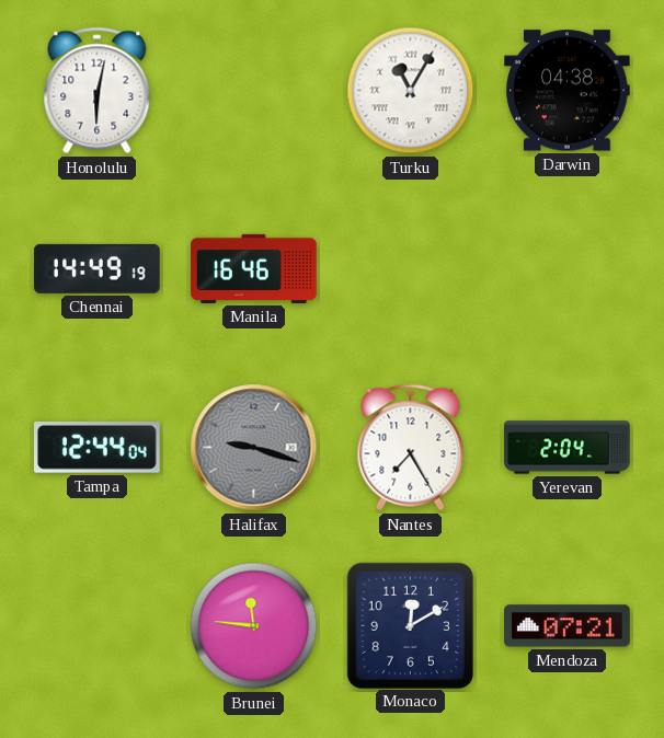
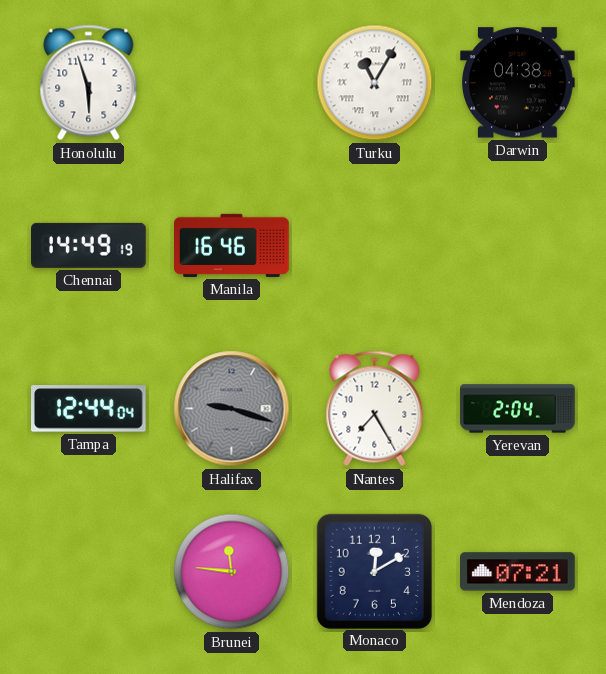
Honolulu: 6:02 -> 5:57
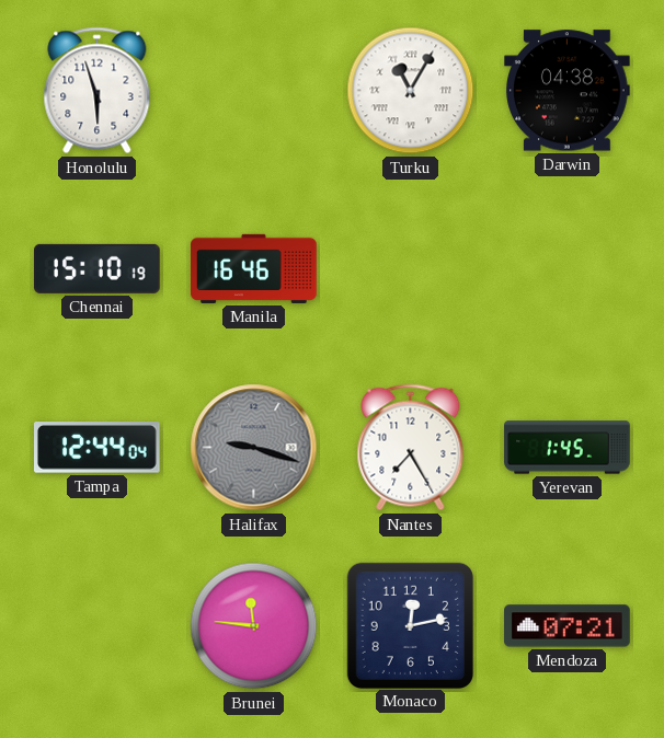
Chennai: 14:49 -> 15:10
Yerevan: 2:04 -> 1:45
Monaco: 12:10 -> 12:13
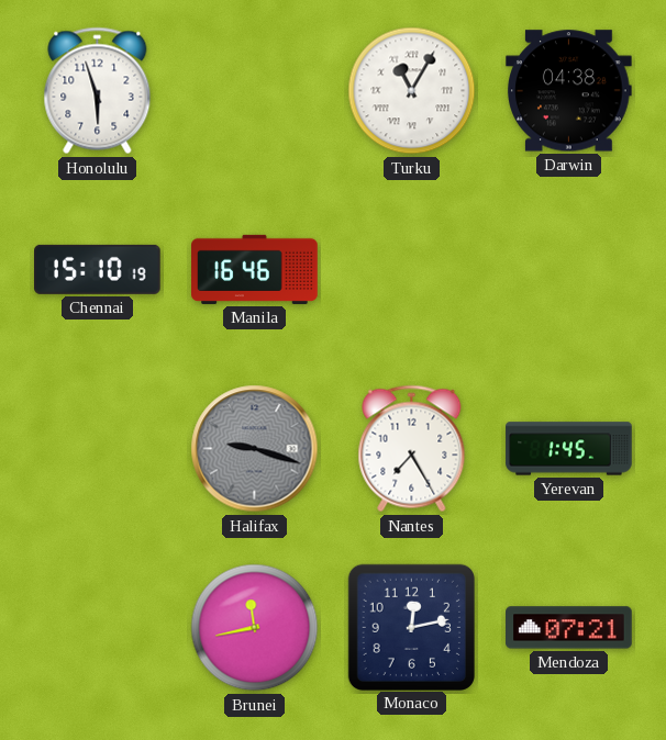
Tampa: 12:44 -> none
Brunei: 11:46 -> 11:43
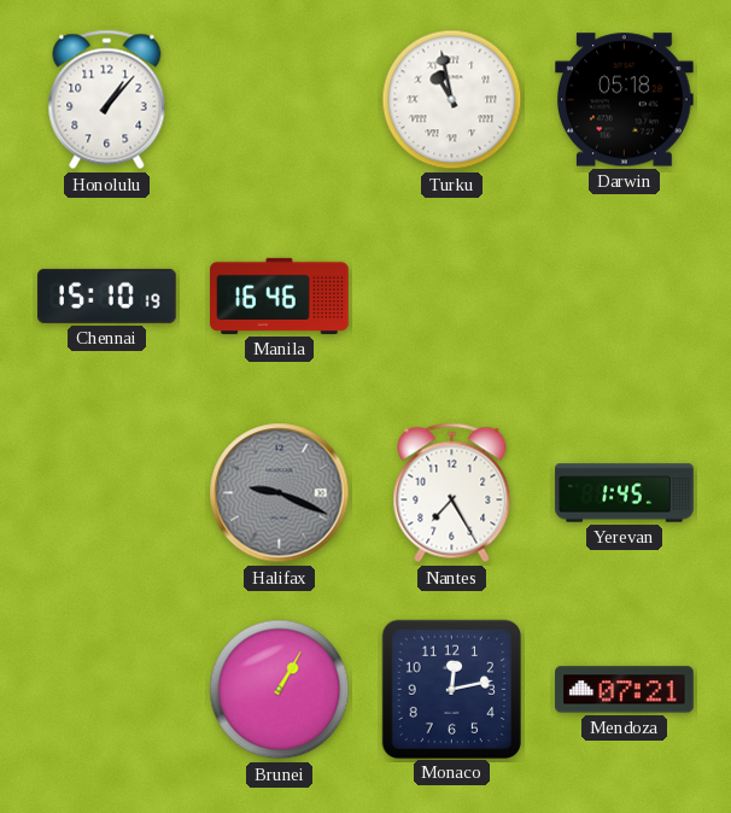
Honolulu: 5:57 -> 1:07
Turku: 11:05 -> 10:58
Darwin: 04:38 -> 05:18
Halifax: 9:18 -> 9:19
Brunei: 11:43 -> 1:05
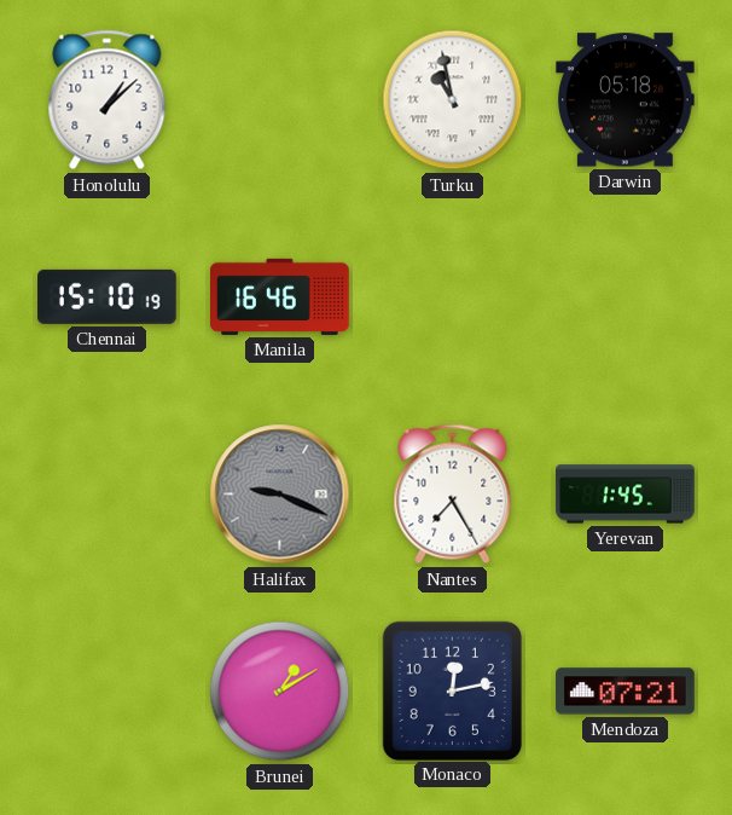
Honolulu: 1:07 -> 1:08
Brunei: 1:05 -> 1:10
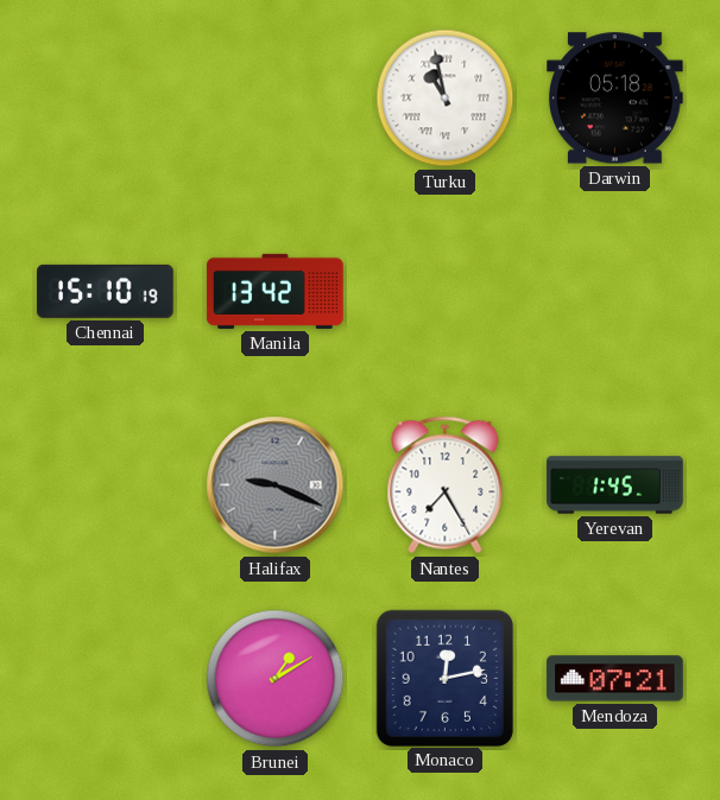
Honolulu: 1:08 -> none
Manila: 16:46 -> 13:42
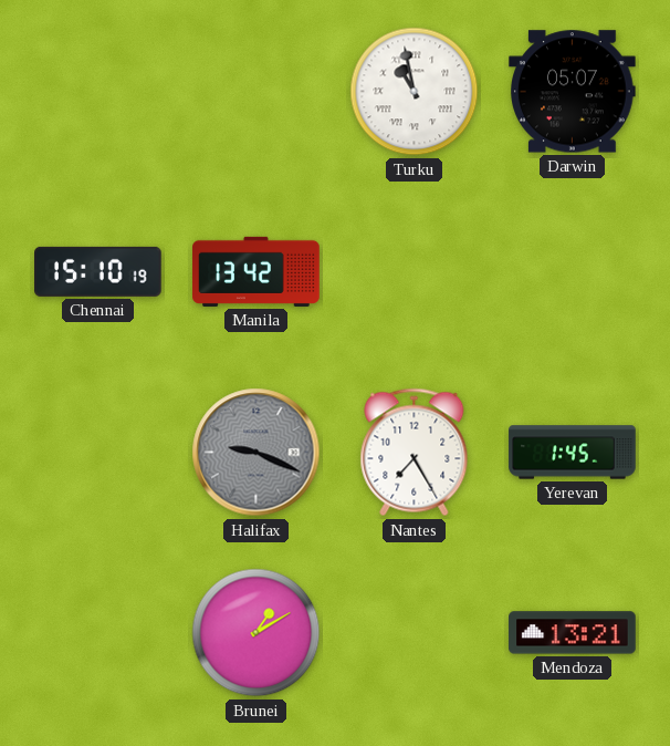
Darwin: 05:18 -> 05:07
Monaco: 12:13 -> none
Mendoza: 07:21 -> 13:21
